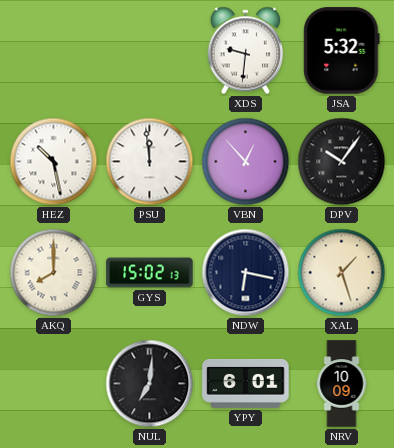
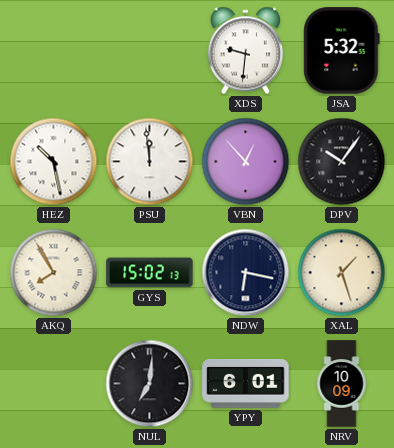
AKQ: 8:00 -> 7:55
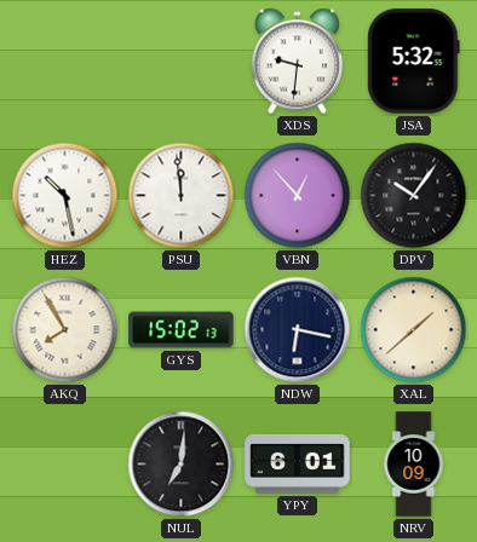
XAL: 1:27 -> 1:38
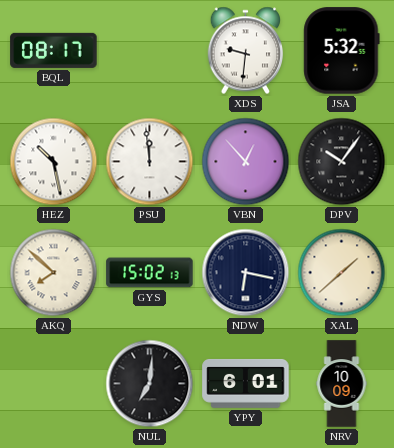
BQL: none -> 08:17
AKQ: 7:55 -> 7:52
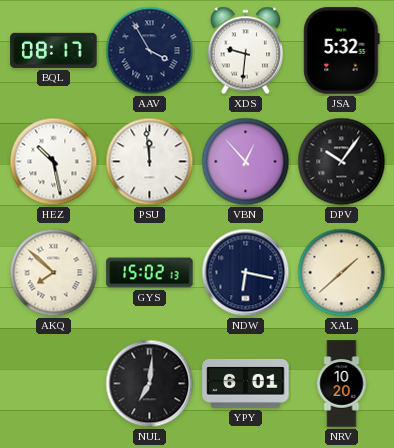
AAV: none -> 3:55
NRV: 10:09 -> 10:20
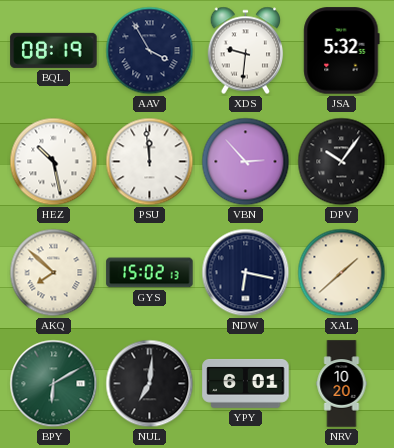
BQL: 08:17 -> 08:19
VBN: 12:53 -> 2:53
BPY: none -> 6:10
